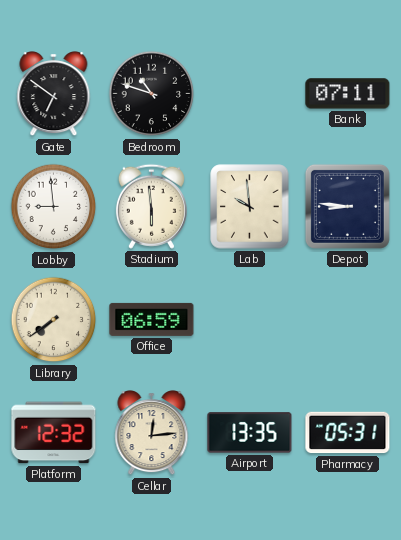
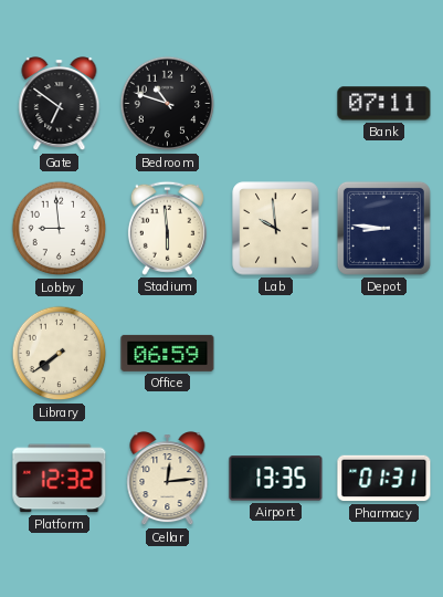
Pharmacy: 05:31 -> 01:31
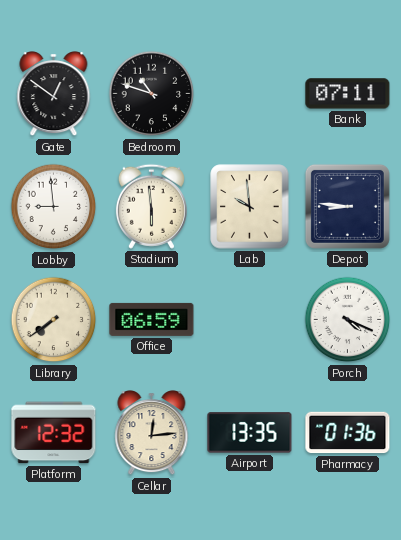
Gate: 6:51 -> 12:51
Porch: none -> 4:19
Pharmacy: 01:31 -> 01:36
